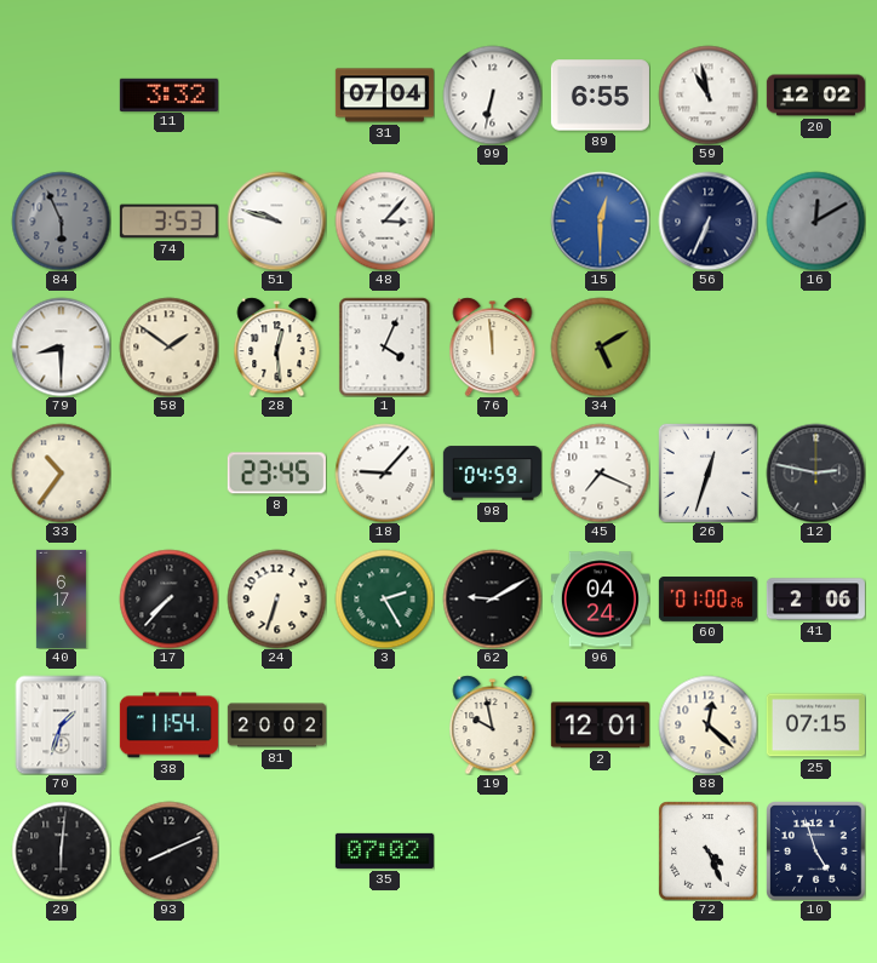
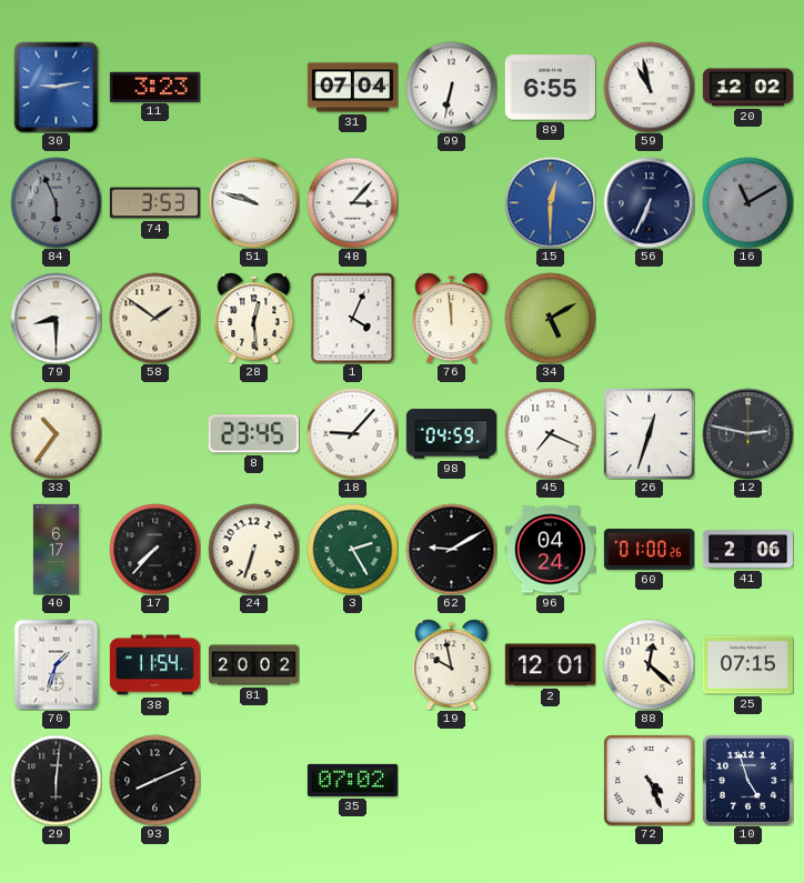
30: none -> 9:13
11: 3:32 -> 3:23
16: 12:10 -> 11:10
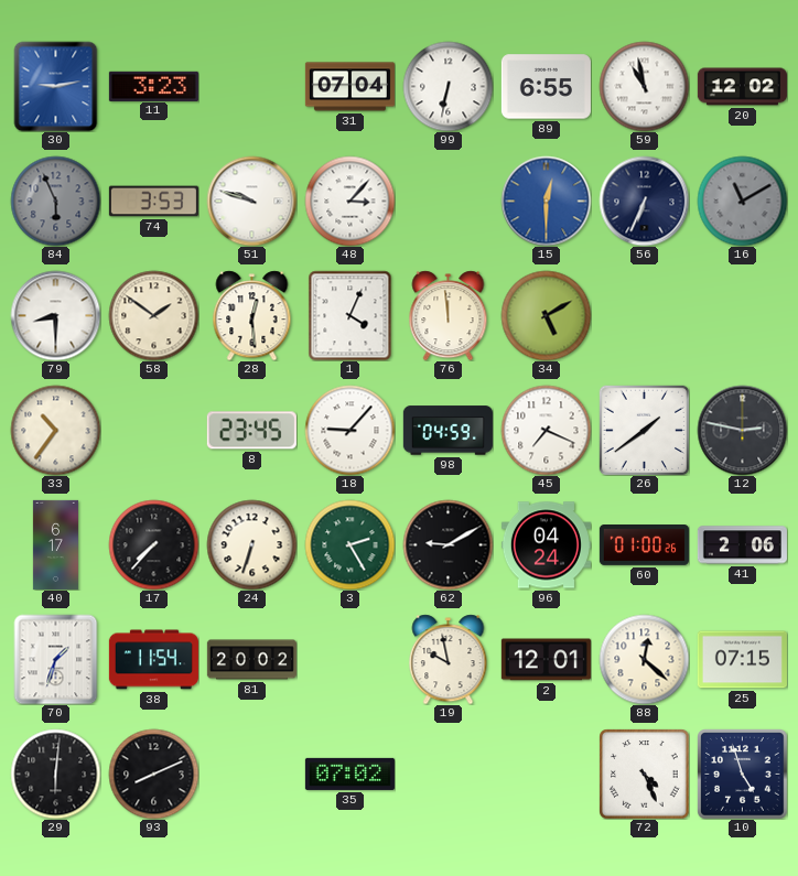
26: 12:33 -> 1:39
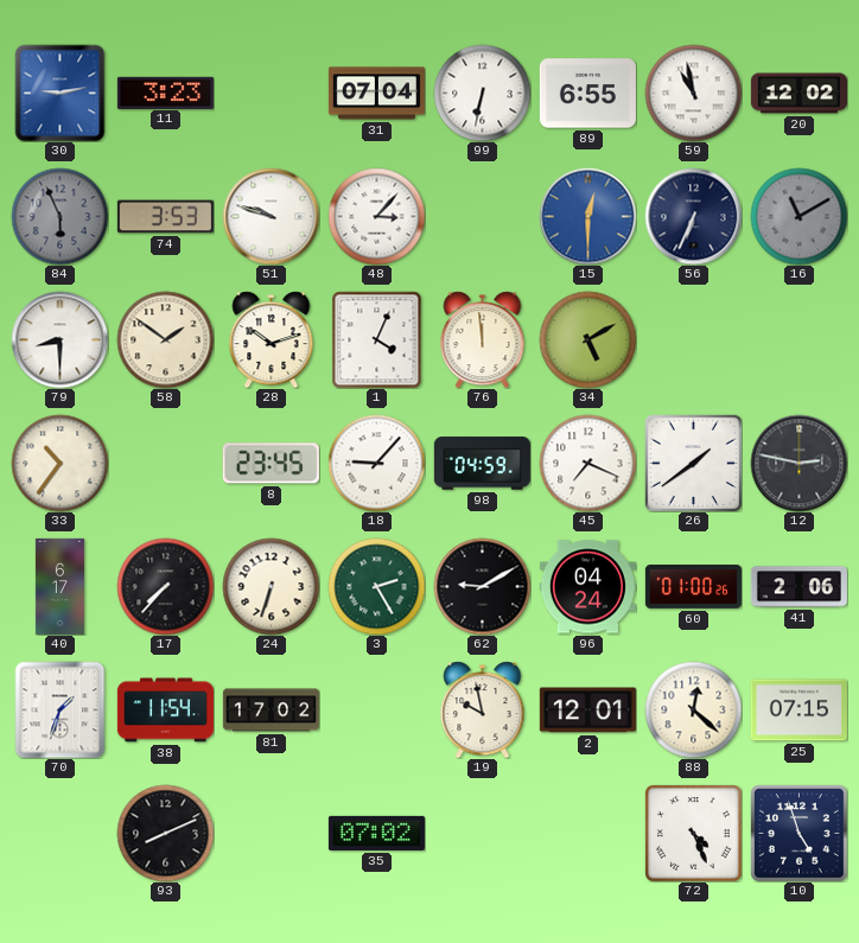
28: 12:29 -> 10:12
81: 20:02 -> 17:02
29: 6:01 -> none
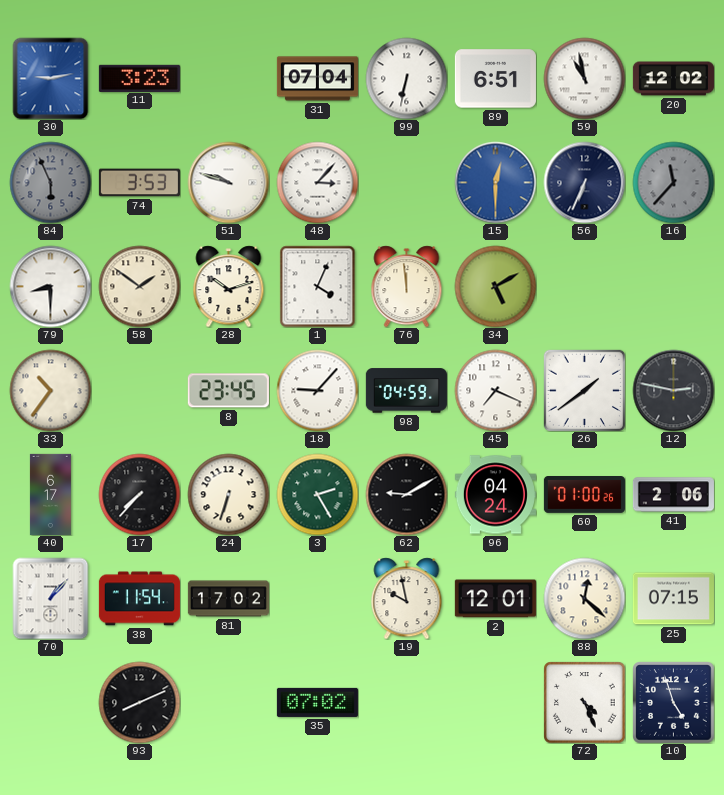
89: 6:55 -> 6:51
16: 11:10 -> 11:37
70: 1:33 -> 1:07
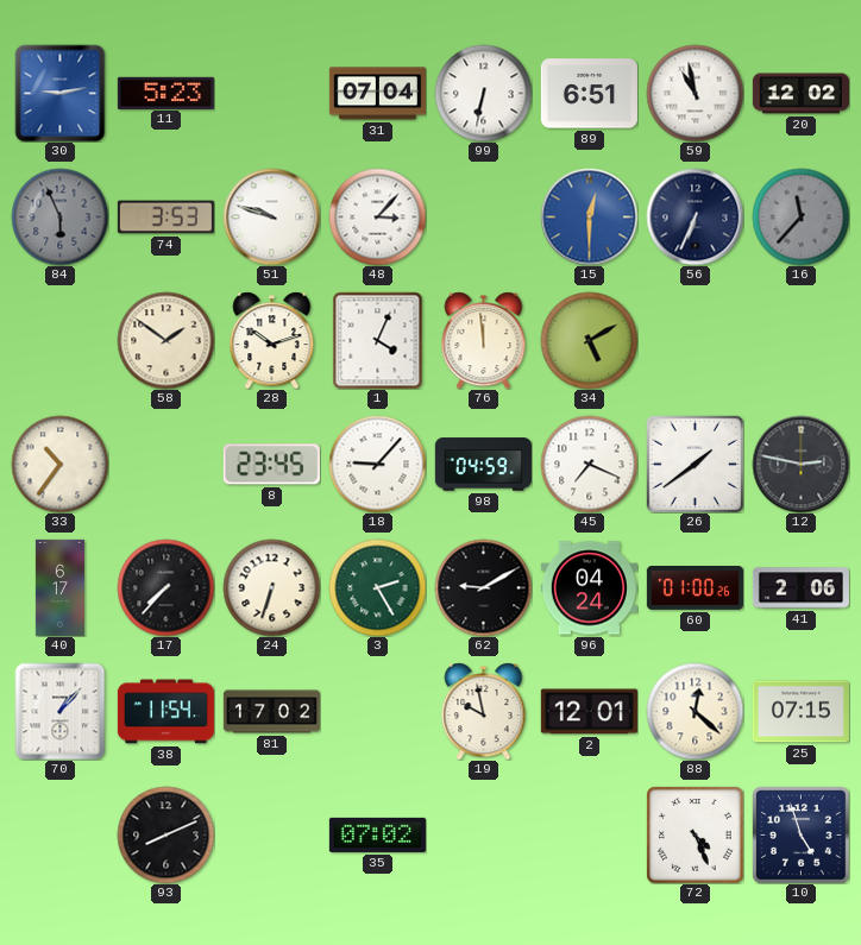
11: 3:23 -> 5:23
79: 8:30 -> none
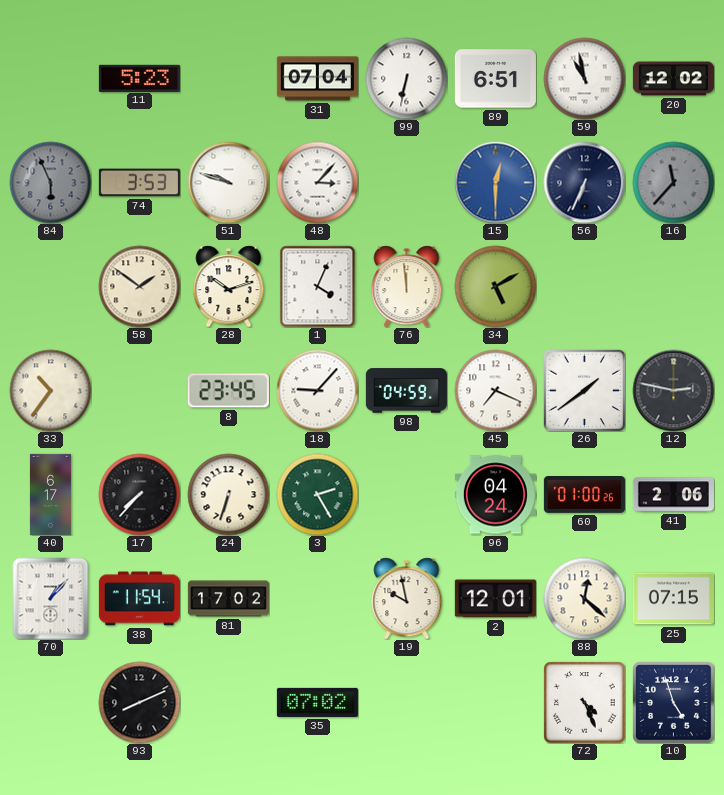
30: 9:13 -> none
62: 9:10 -> none
